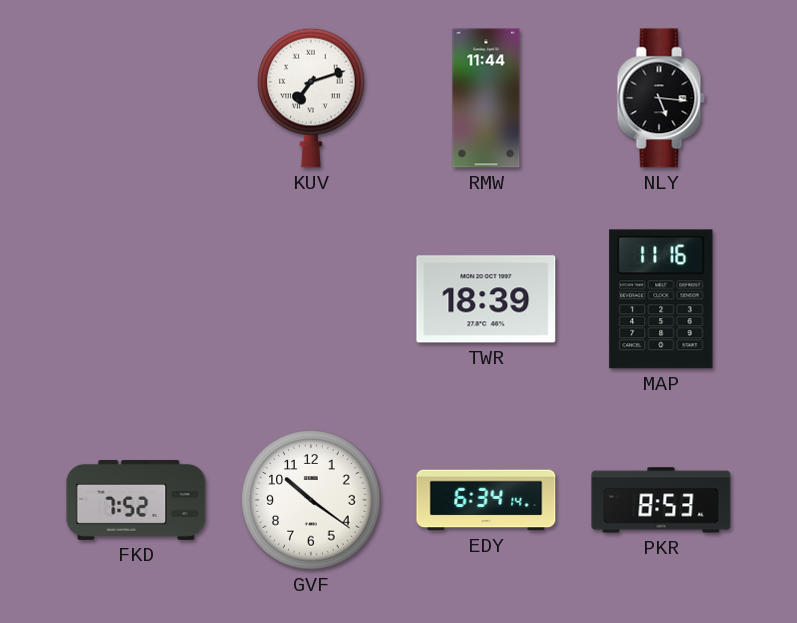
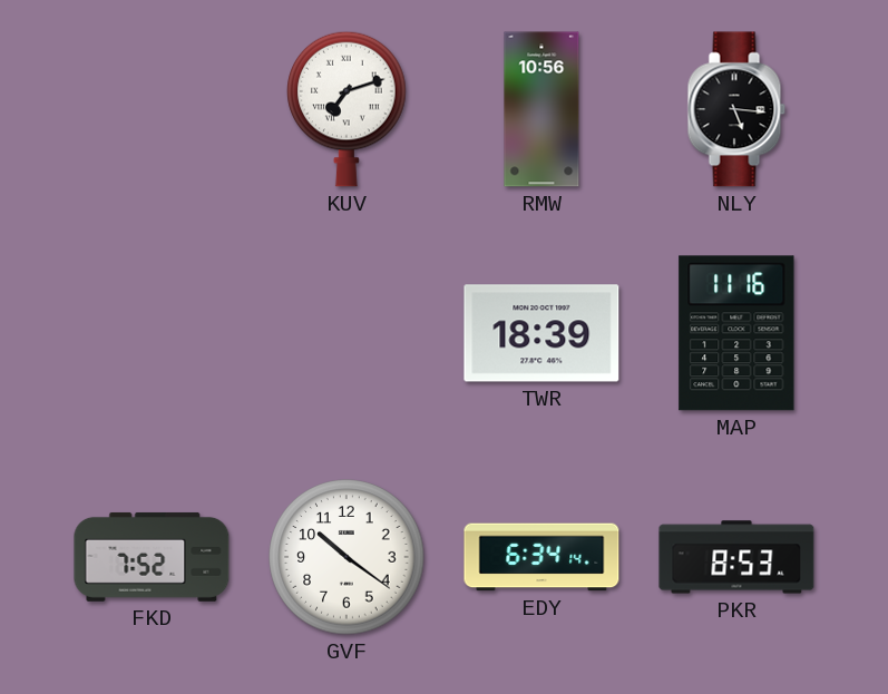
RMW: 11:44 -> 10:56
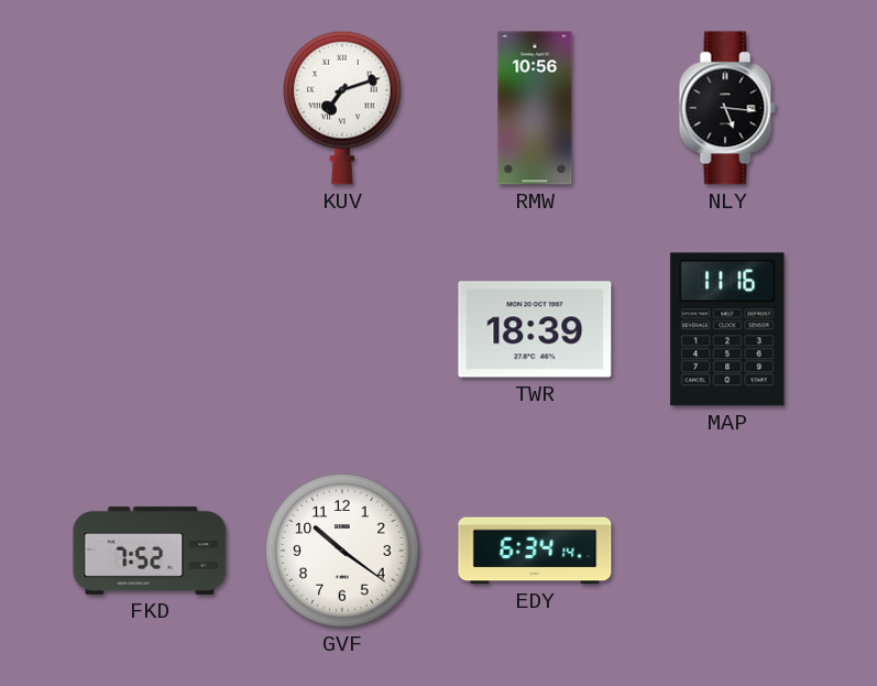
PKR: 8:53 -> none
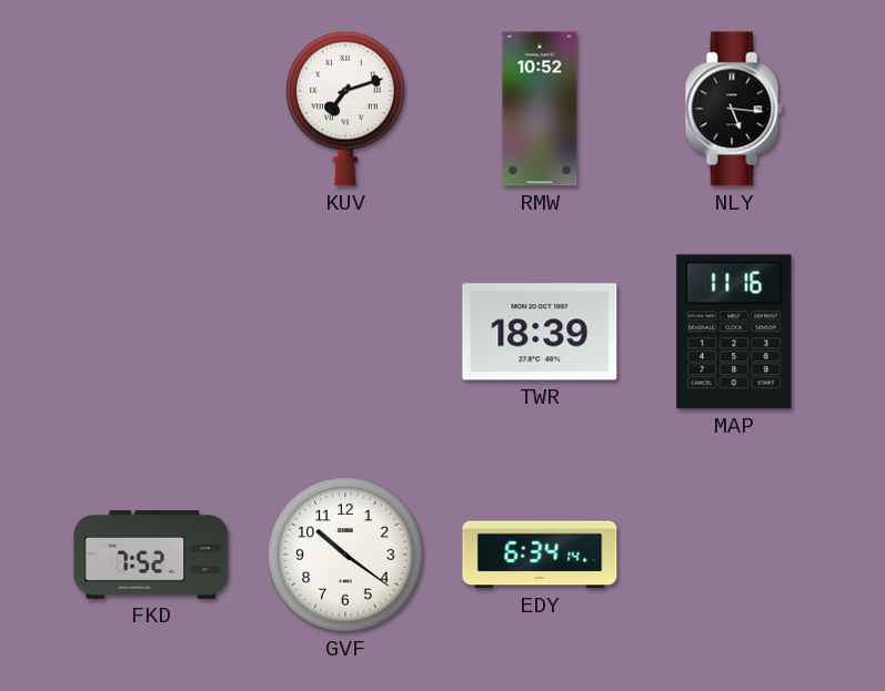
RMW: 10:56 -> 10:52
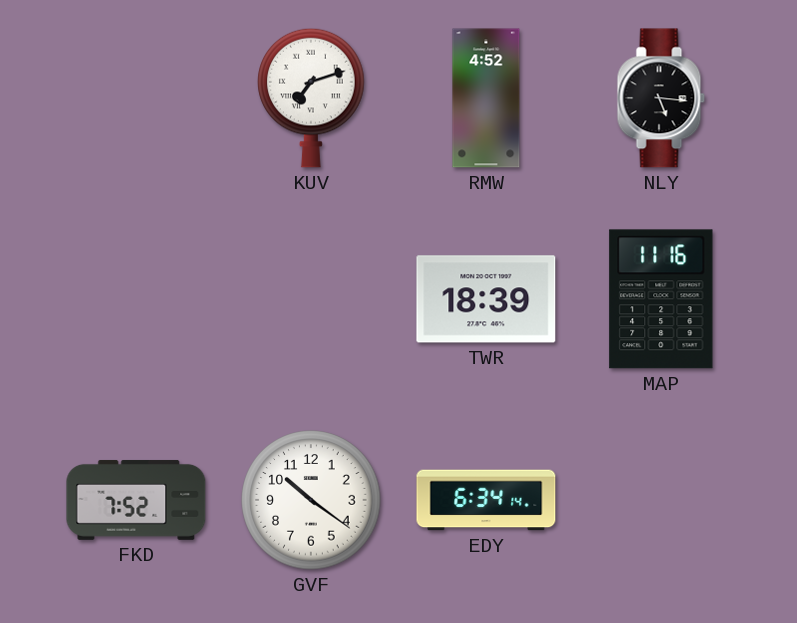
RMW: 10:52 -> 4:52
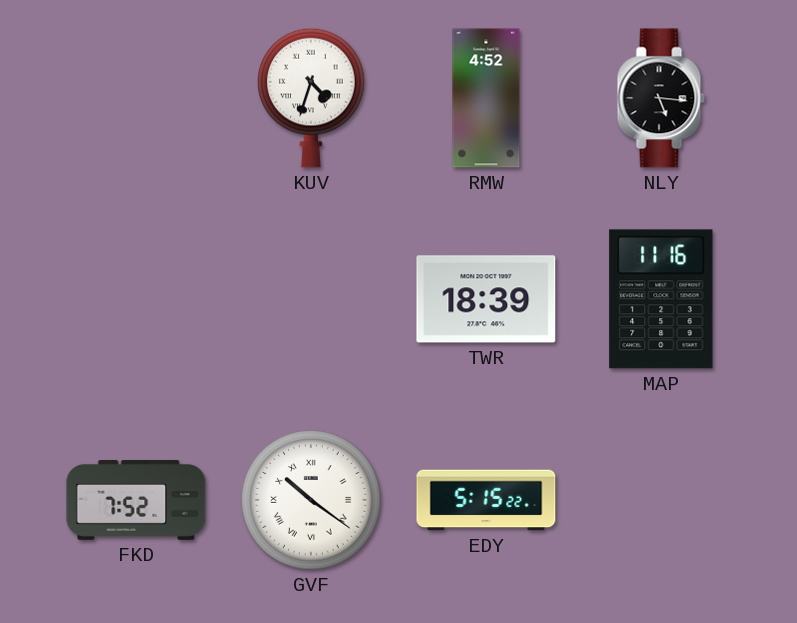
KUV: 7:12 -> 4:33
GVF numerals: Arabic -> Roman
EDY: 6:34 -> 5:15
